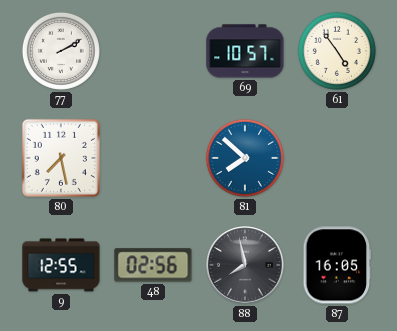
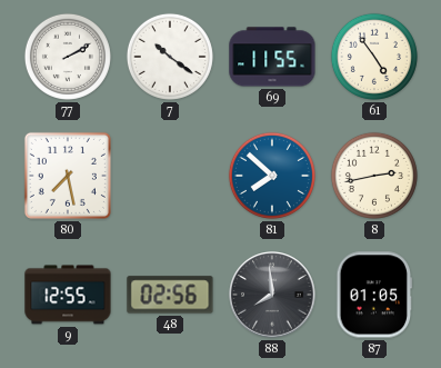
7: none -> 10:21
69: 10:57 -> 11:55
8: none -> 2:43
88: 7:58 -> 7:59
87: 16:05 -> 01:05
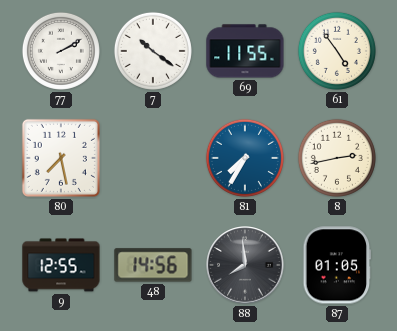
81: 7:52 -> 7:35
48: 02:56 -> 14:56
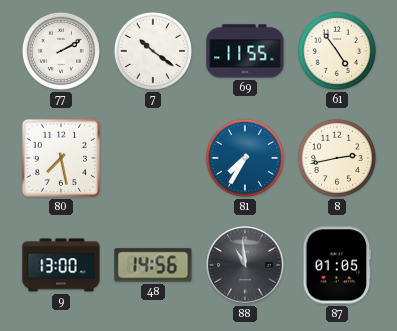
9: 12:55 -> 13:00
88: 7:59 -> 10:59
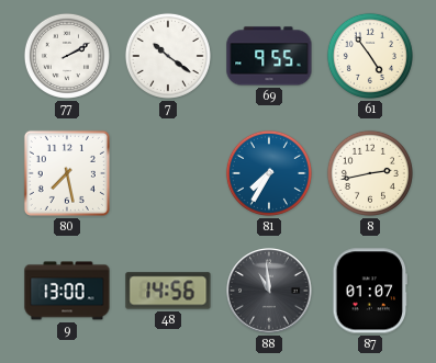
69: 11:55 -> 9:55
87: 01:05 -> 01:07
